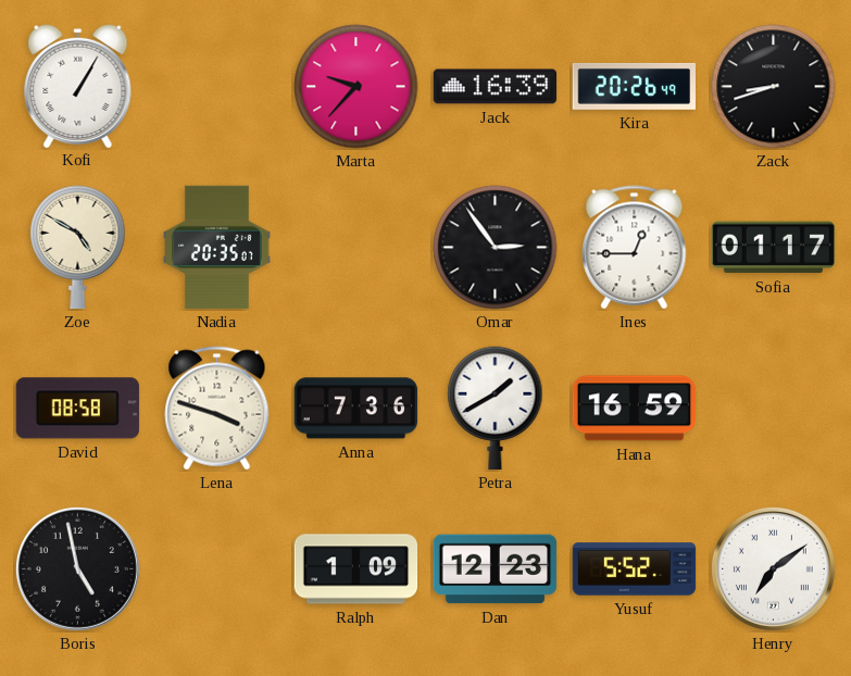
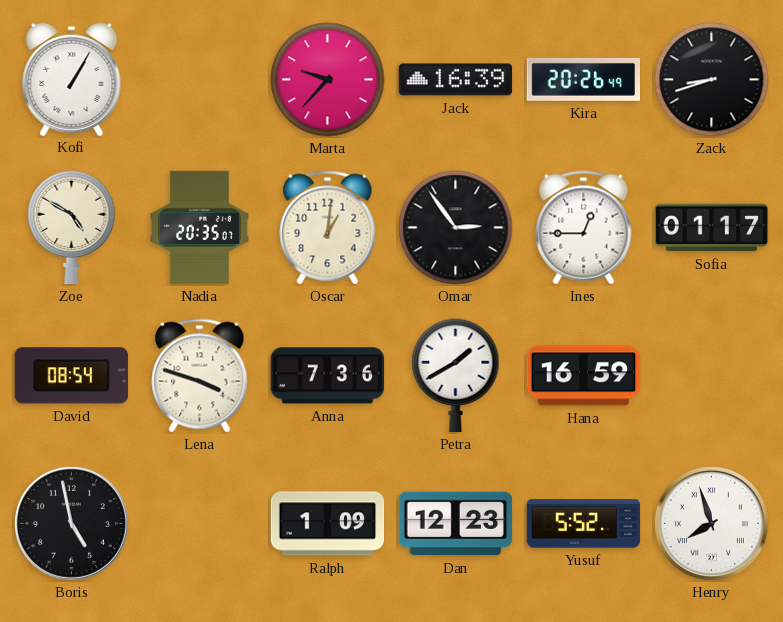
Oscar: none -> 1:01
David: 08:58 -> 08:54
Henry: 7:09 -> 7:57
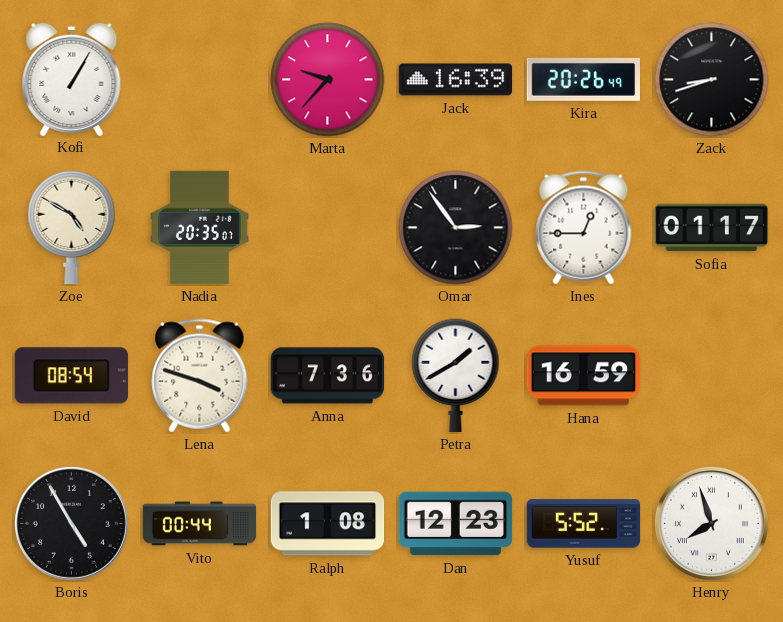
Oscar: 1:01 -> none
Boris: 4:58 -> 4:55
Vito: none -> 00:44
Ralph: 1:09 -> 1:08
